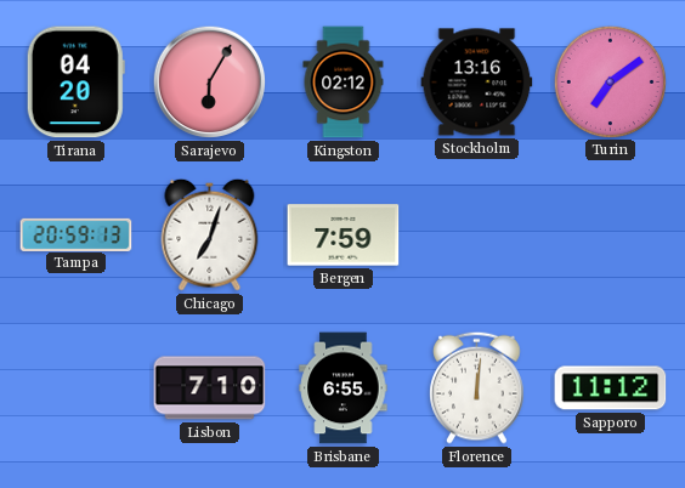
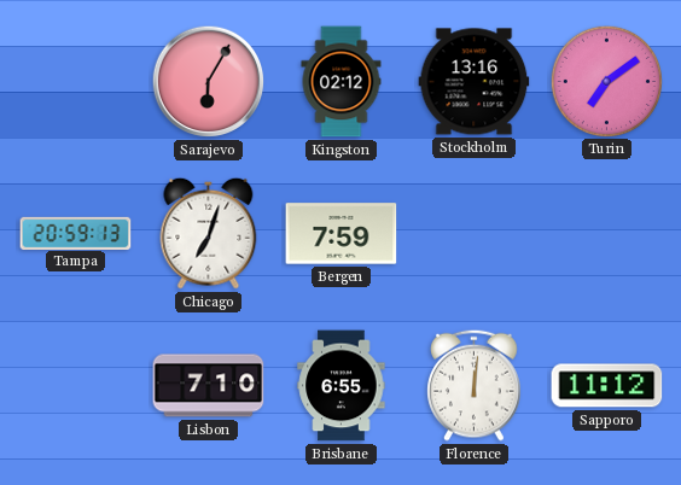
Tirana: 04:20 -> none
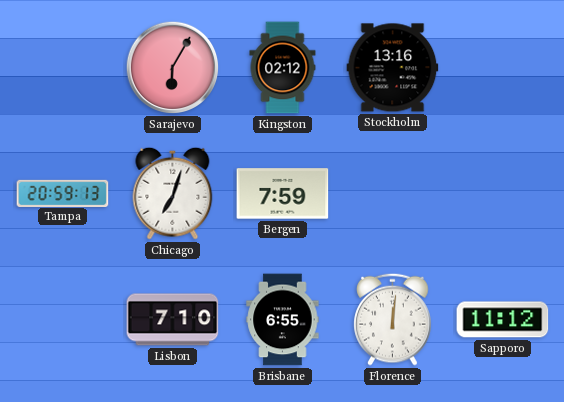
Turin: 7:09 -> none
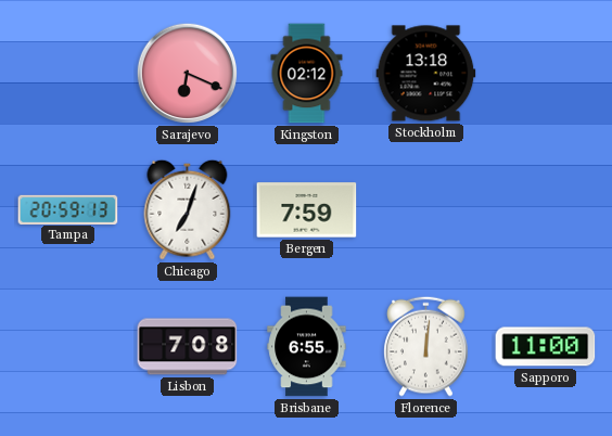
Sarajevo: 6:05 -> 6:19
Stockholm: 13:16 -> 13:18
Lisbon: 7:10 -> 7:08
Sapporo: 11:12 -> 11:00
